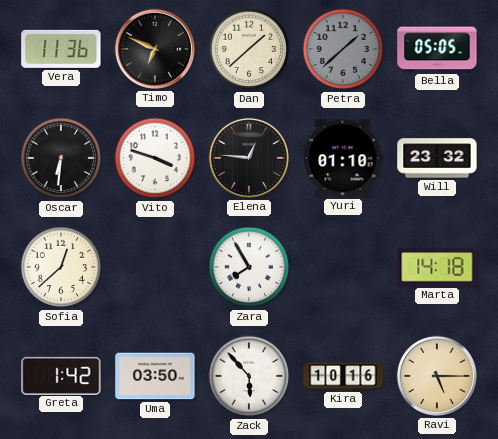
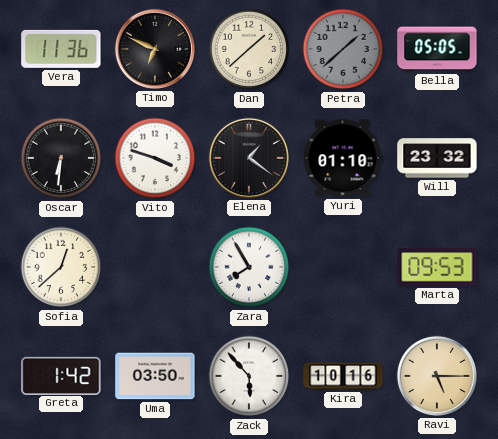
Elena: 12:46 -> 1:21
Marta: 14:18 -> 09:53
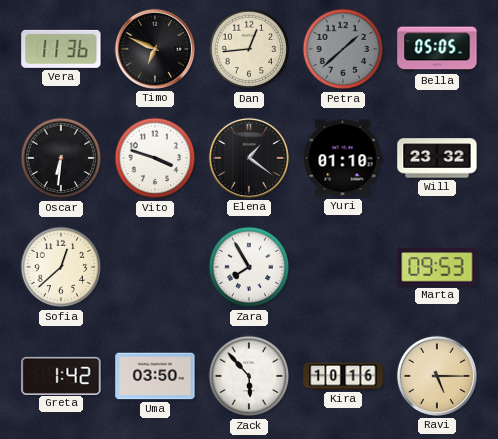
Dan: 1:38 -> 12:44
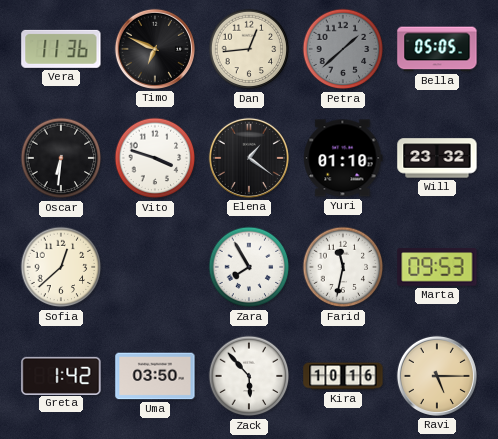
Farid: none -> 11:32
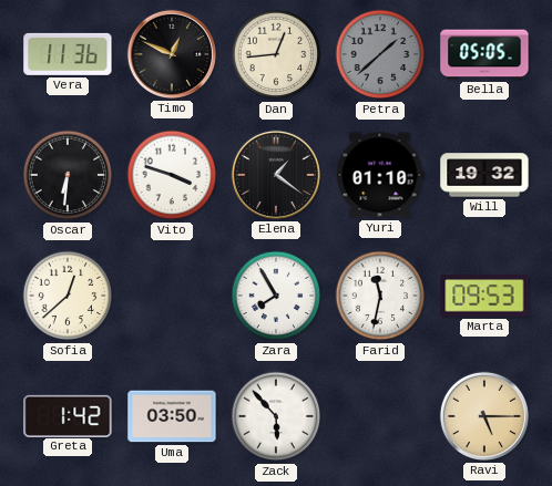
Timo: 6:49 -> 12:49
Will: 23:32 -> 19:32
Kira: 10:16 -> none
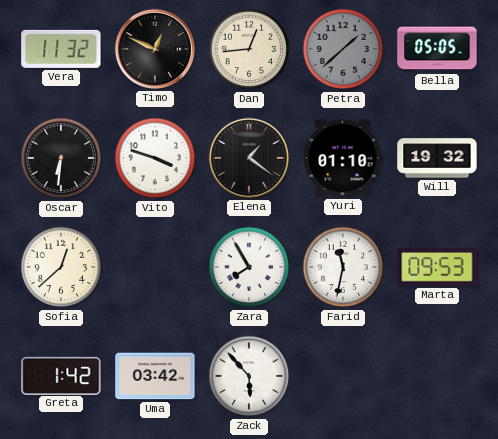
Vera: 11:36 -> 11:32
Uma: 03:50 -> 03:42
Ravi: 5:15 -> none
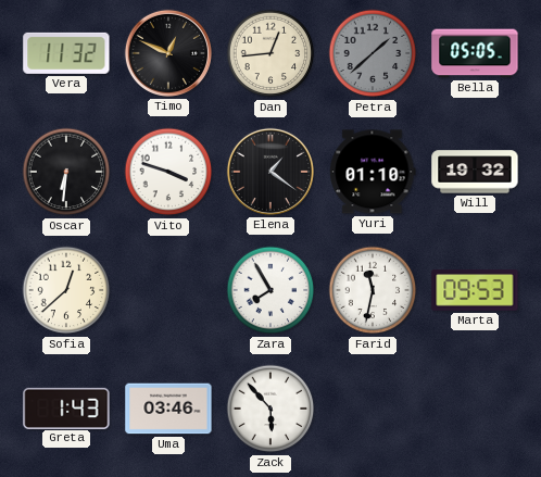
Greta: 1:42 -> 1:43
Uma: 03:42 -> 03:46
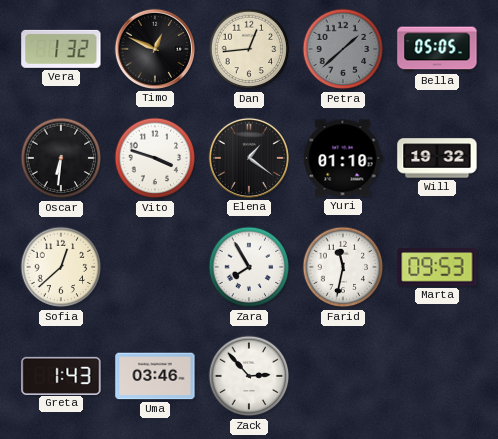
Vera: 11:32 -> 1:32
Zack: 5:53 -> 2:53
